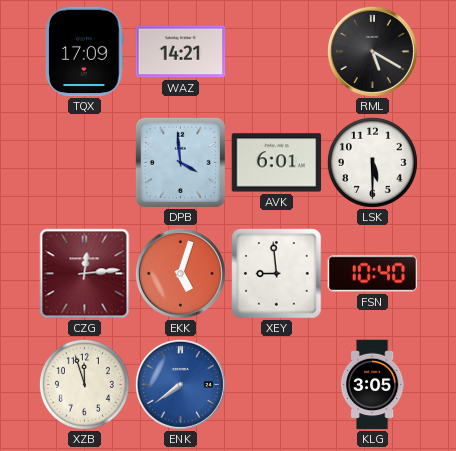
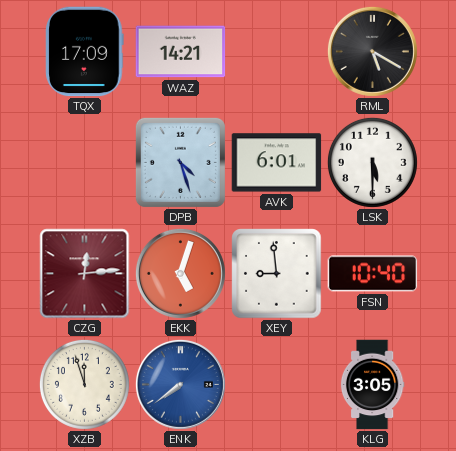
DPB: 3:59 -> 4:27
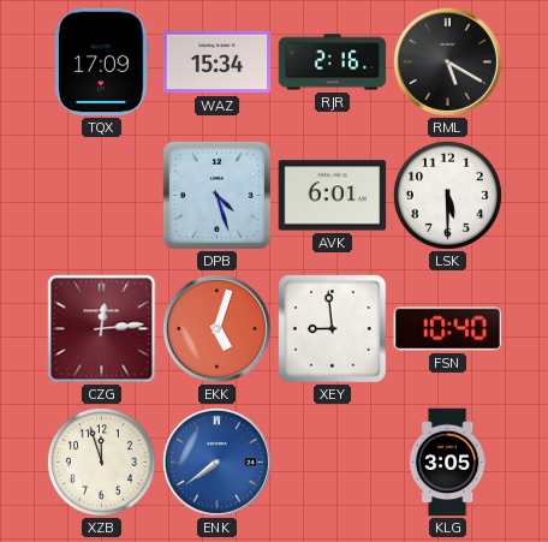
WAZ: 14:21 -> 15:34
RJR: none -> 2:16
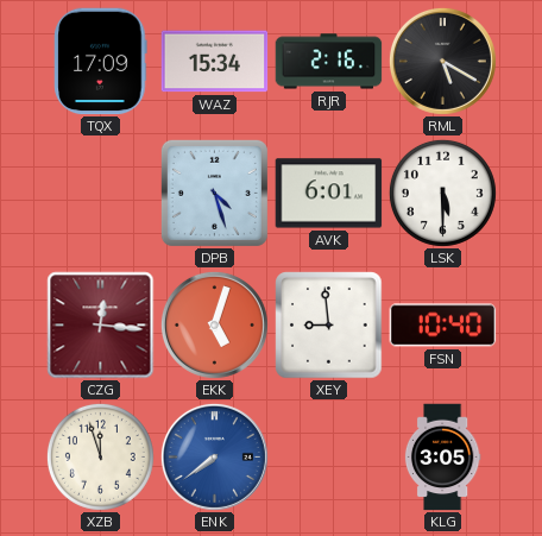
CZG: 12:14 -> 12:16
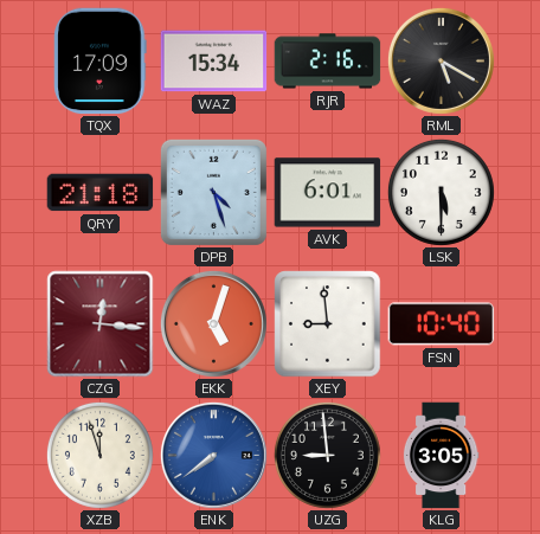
QRY: none -> 21:18
UZG: none -> 8:59
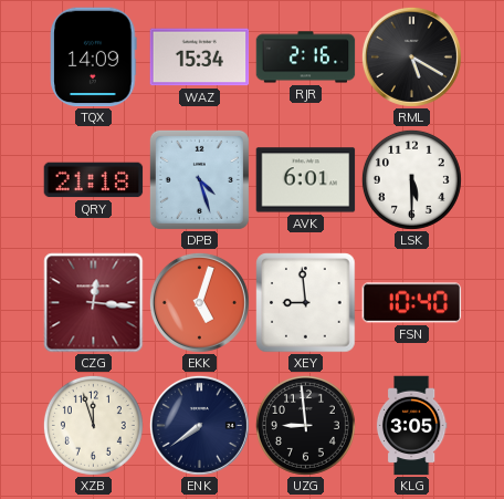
TQX: 17:09 -> 14:09
ENK dial: blue -> navy
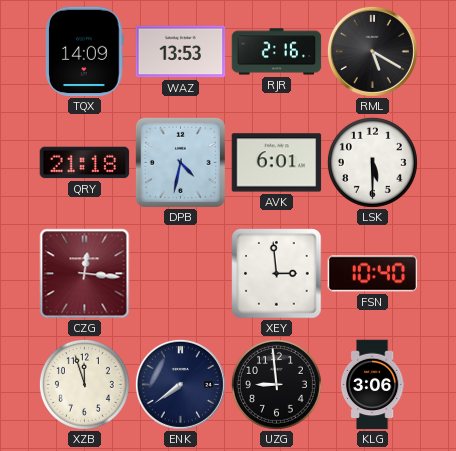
WAZ: 15:34 -> 13:53
DPB: 4:27 -> 4:32
EKK: 5:03 -> none
XEY: 8:59 -> 2:59
KLG: 3:05 -> 3:06
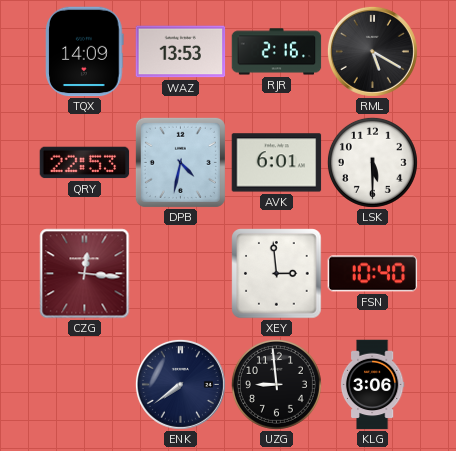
QRY: 21:18 -> 22:53
XZB: 11:57 -> none
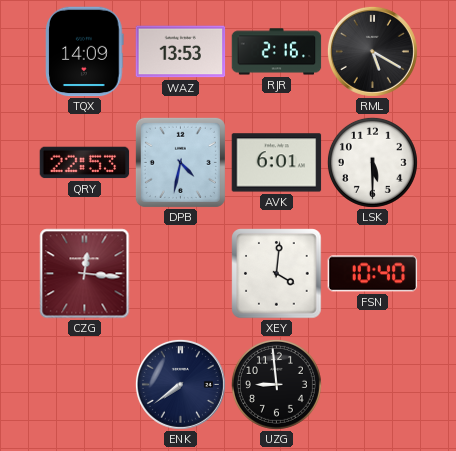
XEY: 2:59 -> 4:01
KLG: 3:06 -> none
